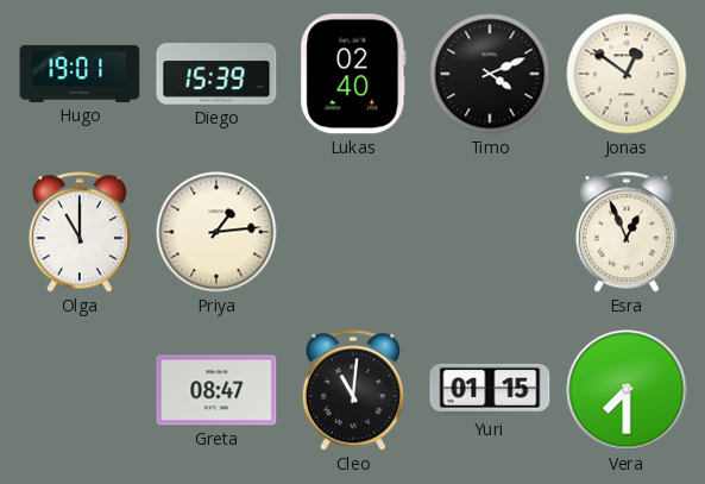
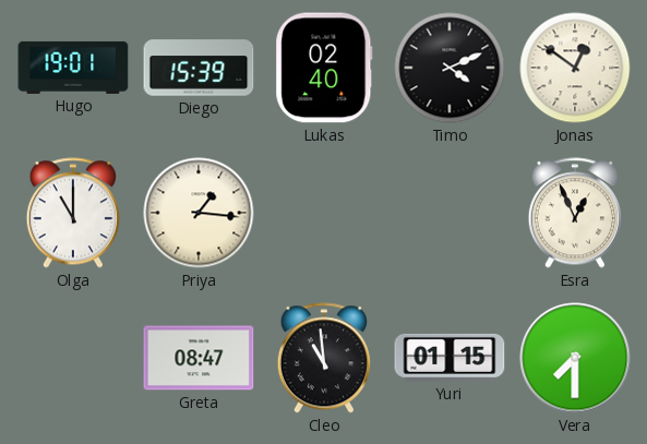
Priya: 1:14 -> 1:16
Cleo: 11:01 -> 10:59
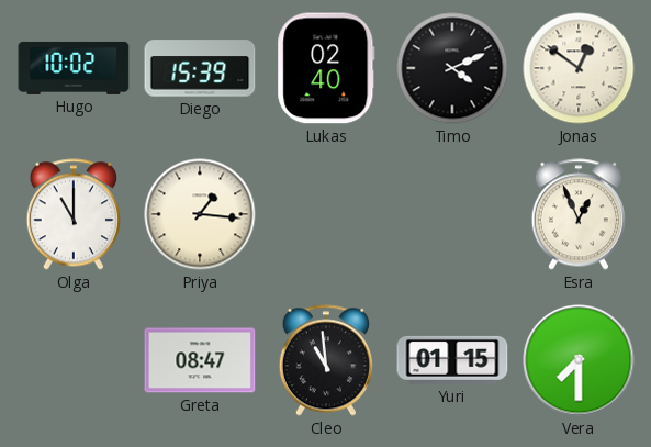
Hugo: 19:01 -> 10:02
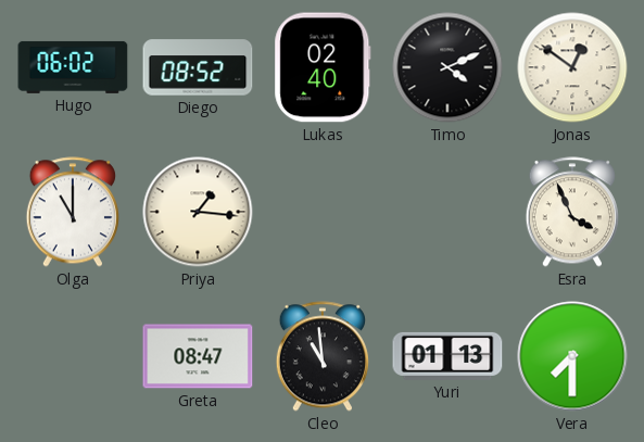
Hugo: 10:02 -> 06:02
Diego: 15:39 -> 08:52
Esra: 12:56 -> 3:56
Yuri: 01:15 -> 01:13
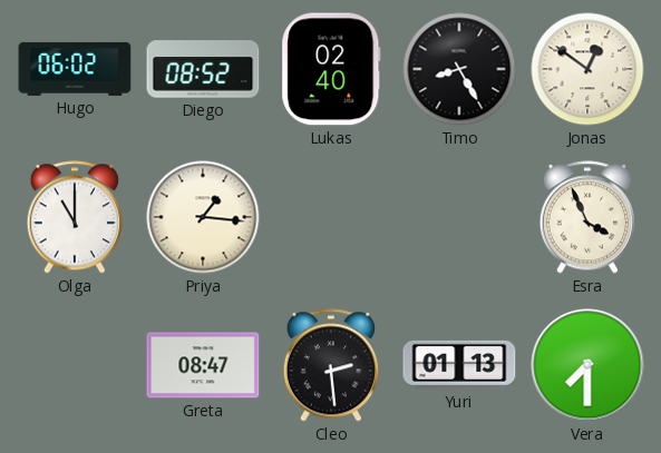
Timo: 4:11 -> 8:25
Cleo: 10:59 -> 2:29
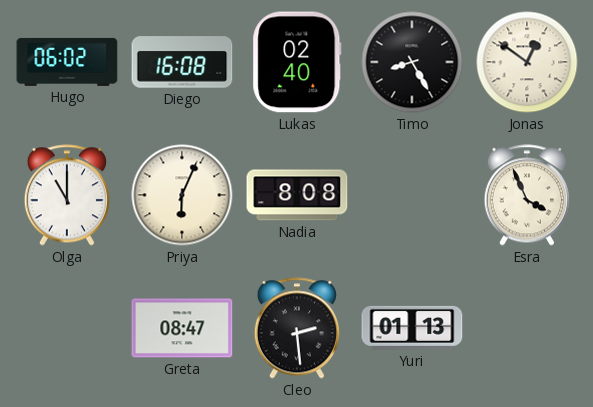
Diego: 08:52 -> 16:08
Priya: 1:16 -> 6:04
Nadia: none -> 8:08
Vera: 7:30 -> none
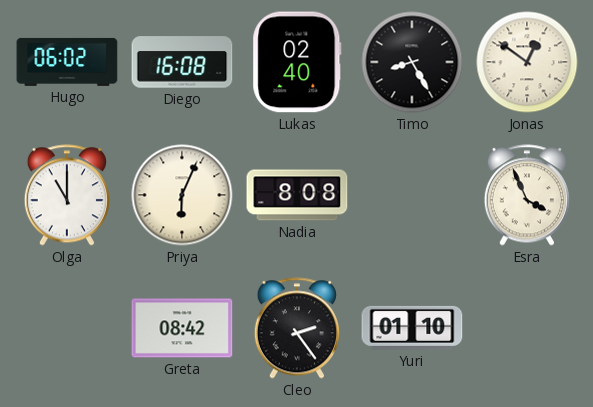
Greta: 08:47 -> 08:42
Cleo: 2:29 -> 2:24
Yuri: 01:13 -> 01:10
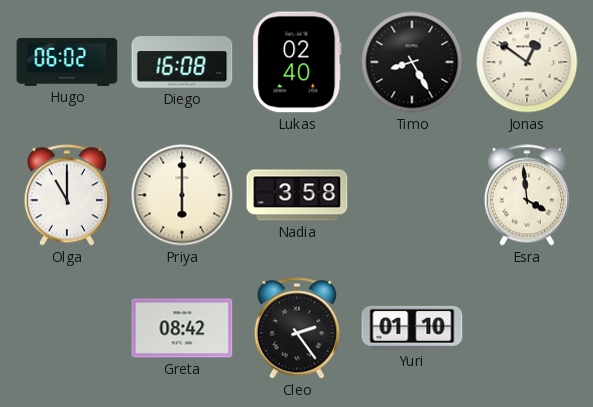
Priya: 6:04 -> 6:00
Nadia: 8:08 -> 3:58
Esra: 3:56 -> 3:59
